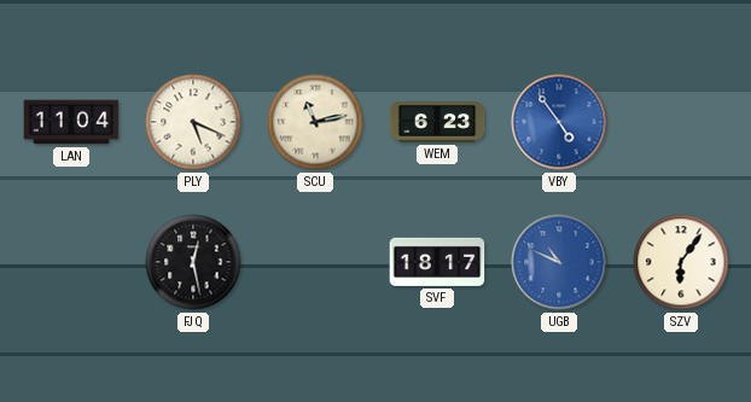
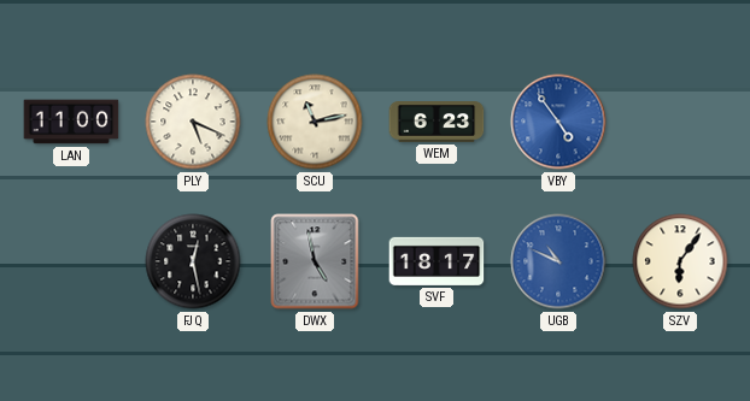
LAN: 11:04 -> 11:00
DWX: none -> 4:58
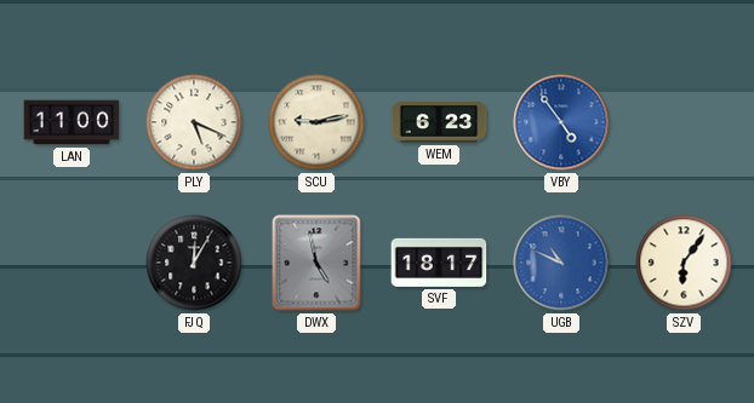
SCU: 11:13 -> 9:13
FJQ: 12:28 -> 12:05
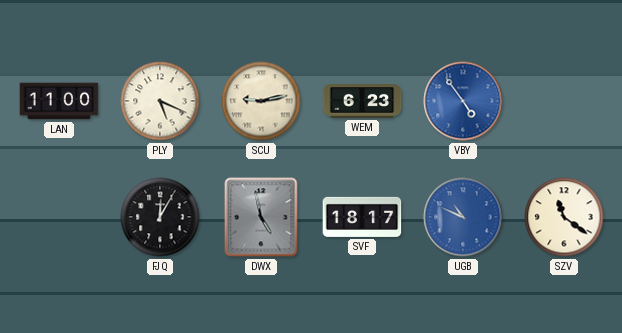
SZV: 6:06 -> 11:21
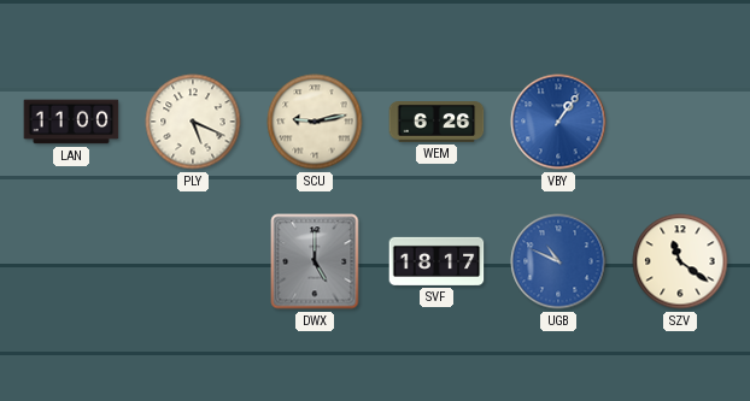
WEM: 6:23 -> 6:26
VBY: 4:54 -> 1:06
FJQ: 12:05 -> none
DWX: 4:58 -> 5:00
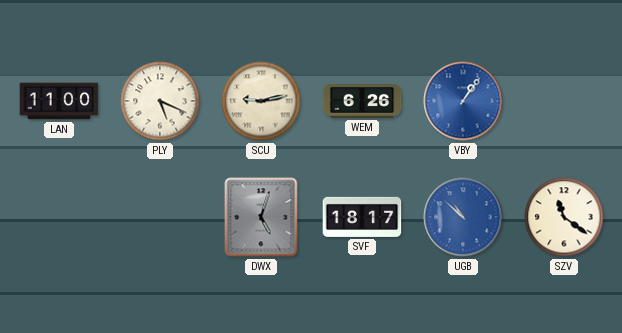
DWX: 5:00 -> 5:03
UGB: 10:49 -> 10:52
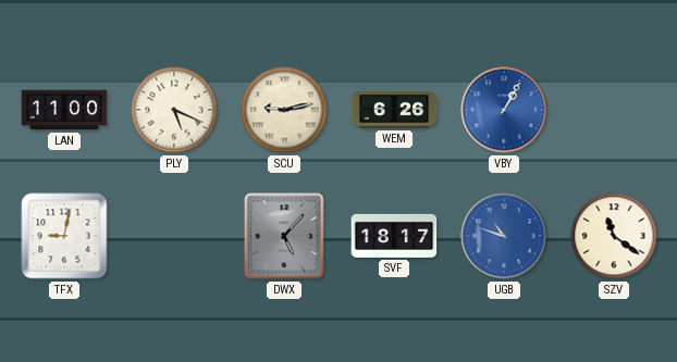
VBY: 1:06 -> 1:05
TFX: none -> 9:02
DWX: 5:03 -> 5:07
UGB: 10:52 -> 10:48
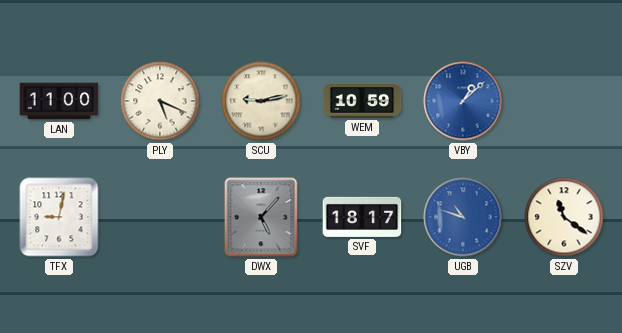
WEM: 6:26 -> 10:59
VBY: 1:05 -> 1:08
